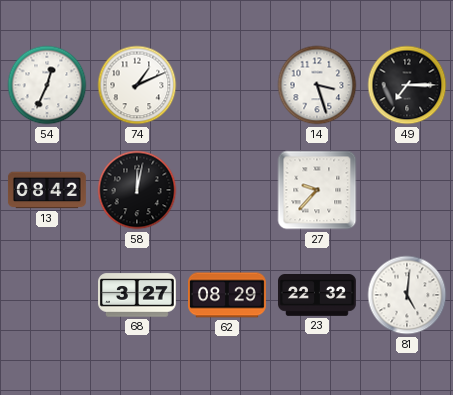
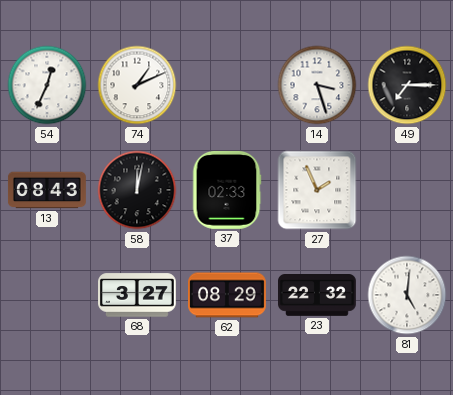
13: 08:42 -> 08:43
37: none -> 02:33
27: 9:37 -> 1:56
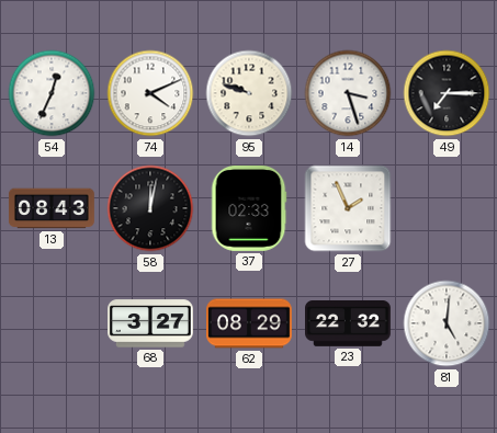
74: 1:11 -> 4:11
95: none -> 9:48
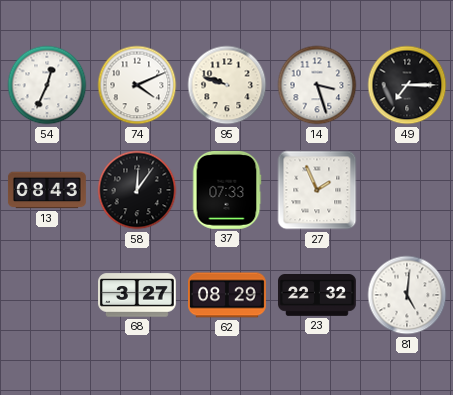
58: 12:02 -> 12:06
37: 02:33 -> 07:33
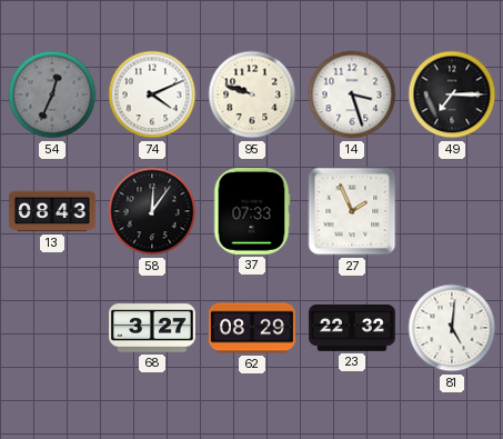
54 dial: white -> grey
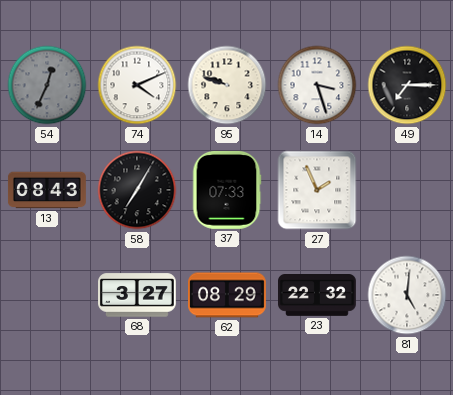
58: 12:06 -> 7:05
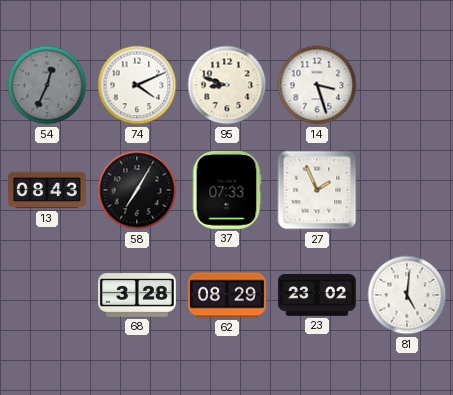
95: 9:48 -> 8:48
49: 7:15 -> none
68: 3:27 -> 3:28
23: 22:32 -> 23:02
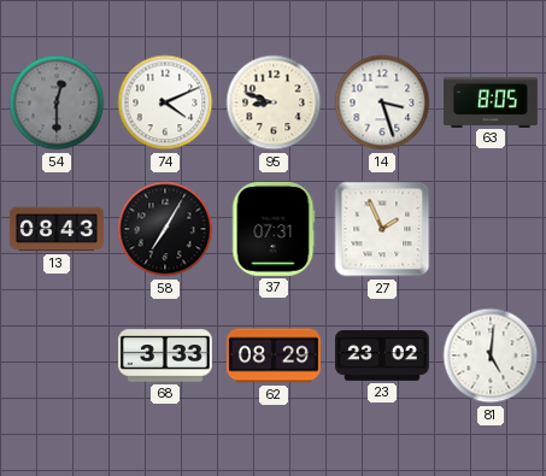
54: 12:34 -> 12:30
63: none -> 8:05
37: 07:33 -> 07:31
68: 3:28 -> 3:33
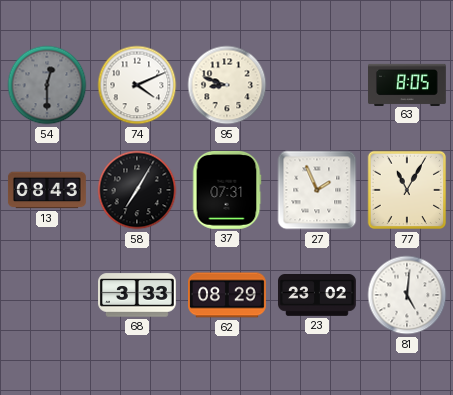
14: 3:27 -> none
77: none -> 11:05
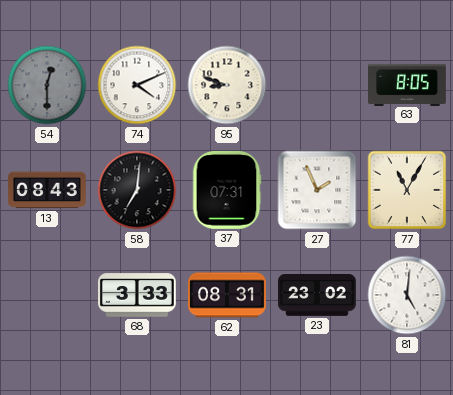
58: 7:05 -> 7:01
62: 08:29 -> 08:31
